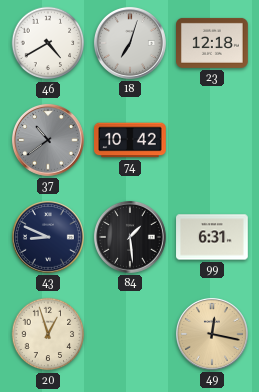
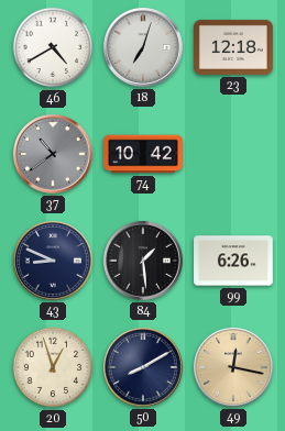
99: 6:31 -> 6:26
50: none -> 8:10
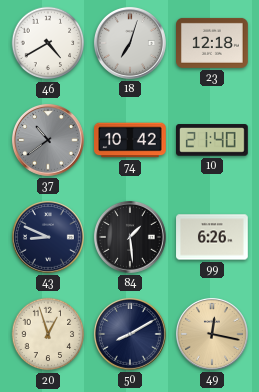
10: none -> 21:40
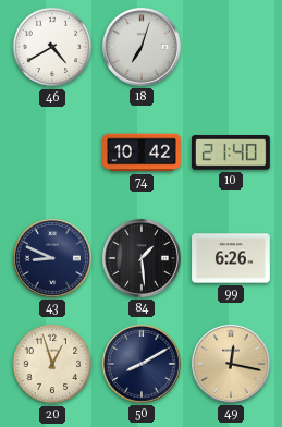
23: 12:18 -> none
37: 10:39 -> none
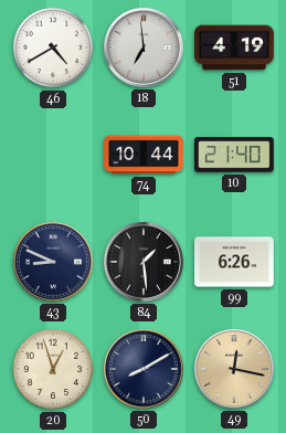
18: 7:03 -> 6:59
51: none -> 4:19
74: 10:42 -> 10:44
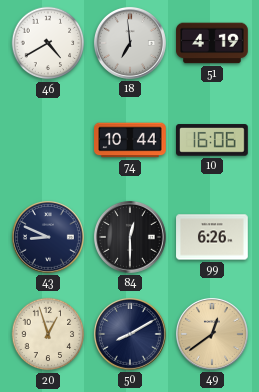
10: 21:40 -> 16:06
84: 1:29 -> 12:30
49: 12:17 -> 12:39
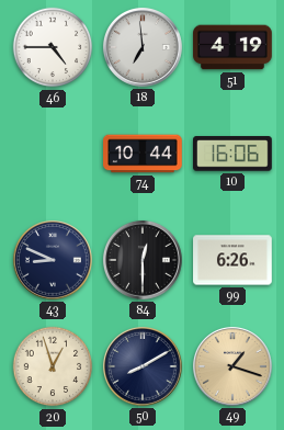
46: 4:40 -> 4:45
49: 12:39 -> 1:18
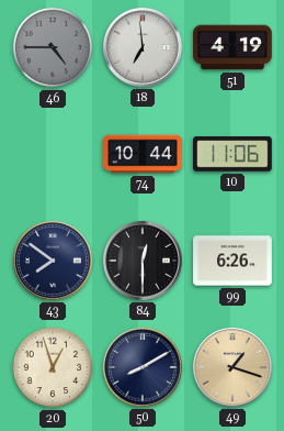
46 dial: white -> grey
10: 16:06 -> 11:06
43: 8:49 -> 7:51
